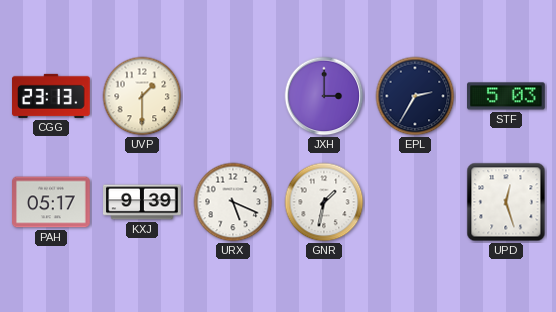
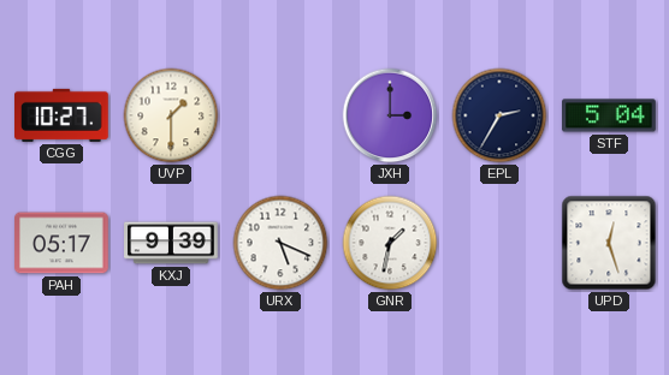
CGG: 23:13 -> 10:27
STF: 5:03 -> 5:04
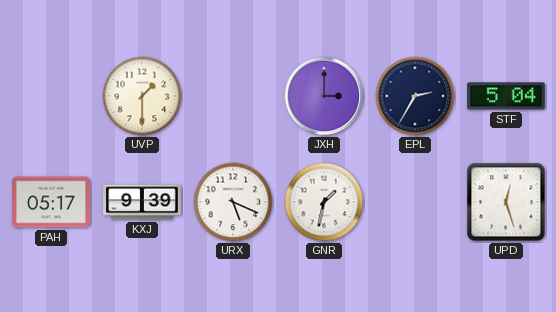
CGG: 10:27 -> none
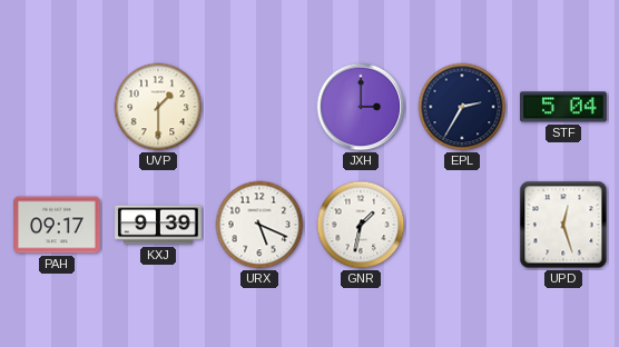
PAH: 05:17 -> 09:17
